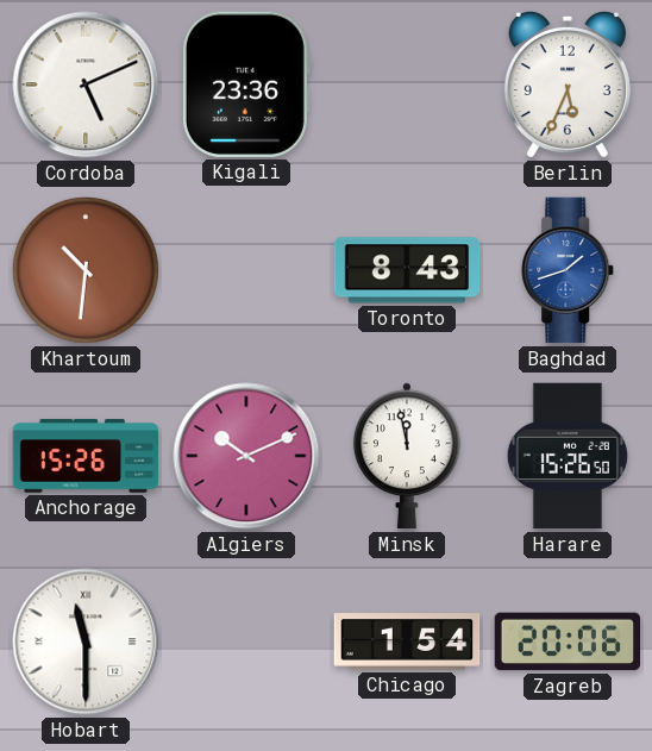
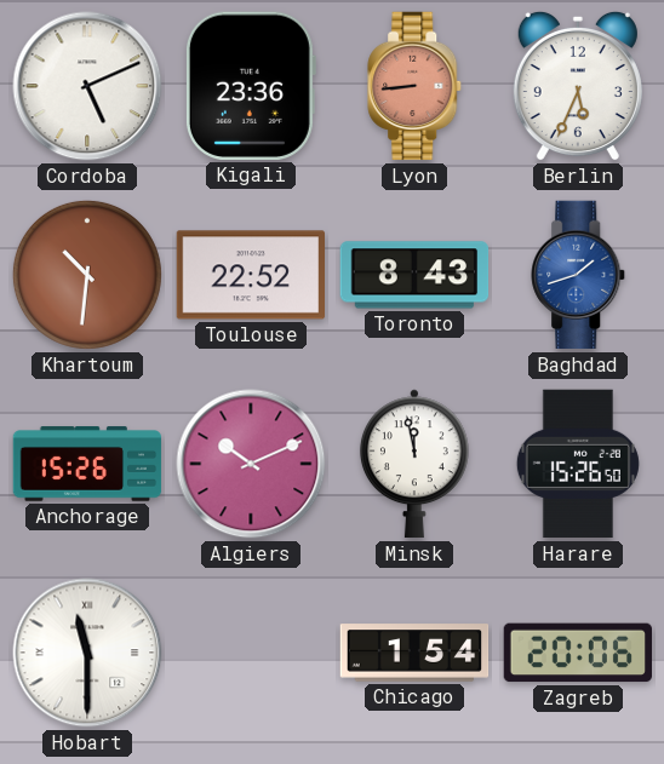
Lyon: none -> 8:44
Toulouse: none -> 22:52
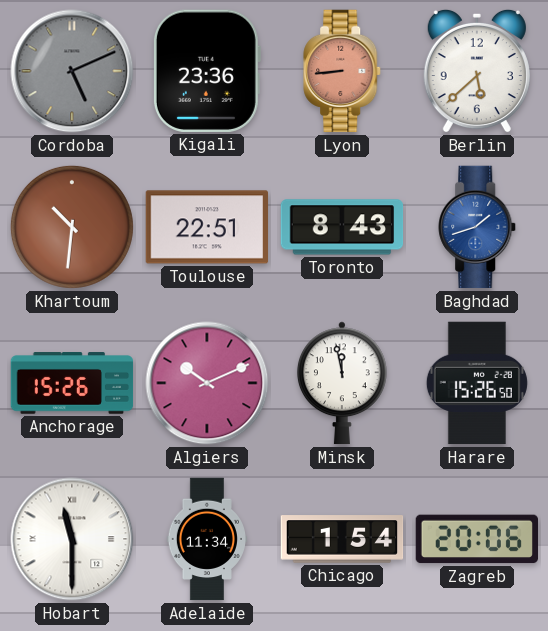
Cordoba dial: white -> grey
Berlin: 5:34 -> 5:38
Toulouse: 22:52 -> 22:51
Adelaide: none -> 11:34
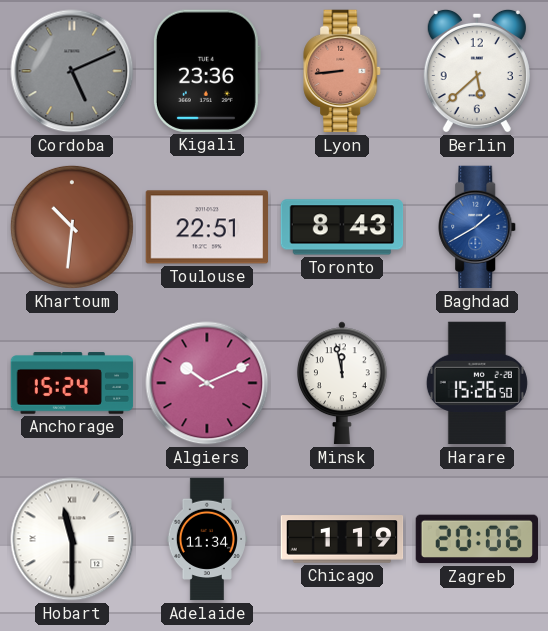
Baghdad: 1:42 -> 1:40
Anchorage: 15:26 -> 15:24
Chicago: 1:54 -> 1:19
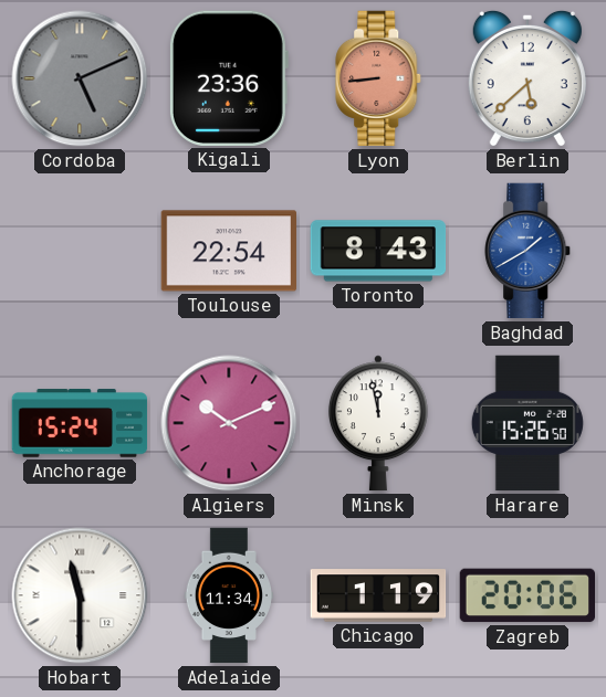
Khartoum: 10:31 -> none
Toulouse: 22:51 -> 22:54
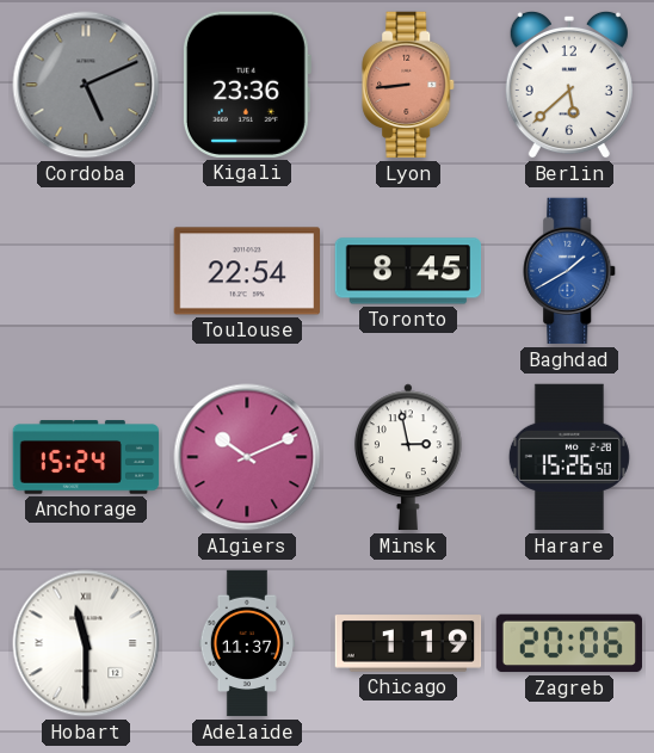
Toronto: 8:43 -> 8:45
Minsk: 11:58 -> 2:58
Adelaide: 11:34 -> 11:37
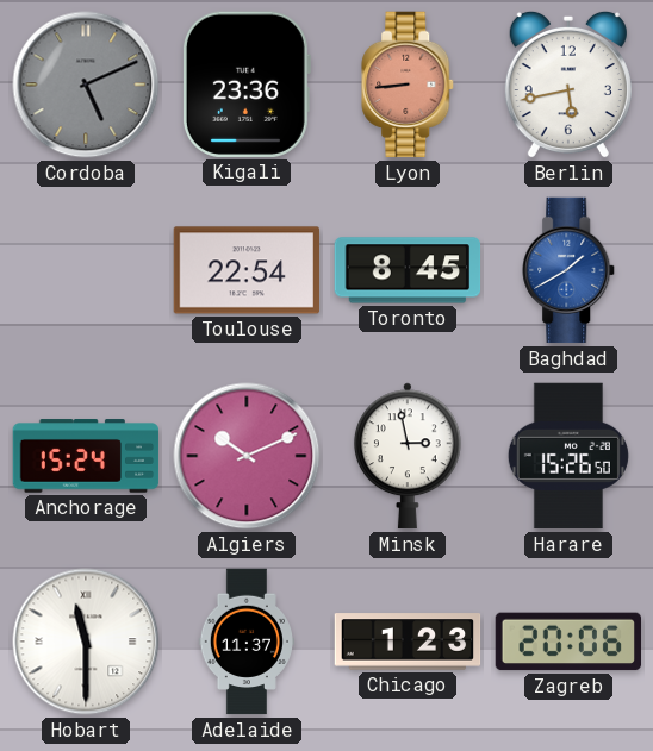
Berlin: 5:38 -> 5:43
Chicago: 1:19 -> 1:23
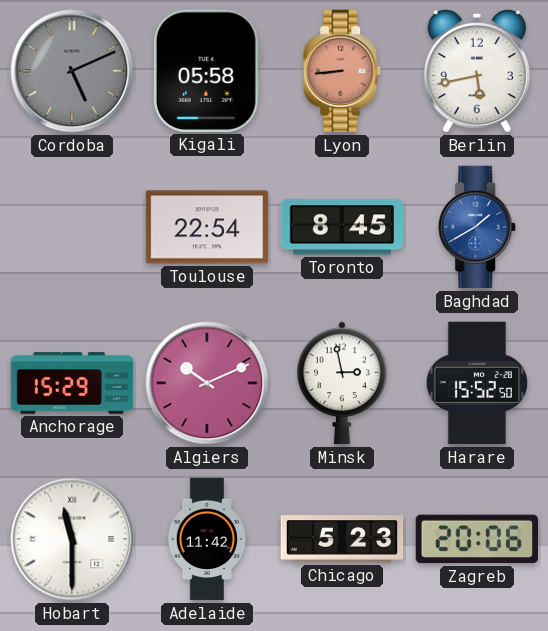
Kigali: 23:36 -> 05:58
Anchorage: 15:24 -> 15:29
Harare: 15:26 -> 15:52
Adelaide: 11:37 -> 11:42
Chicago: 1:23 -> 5:23
